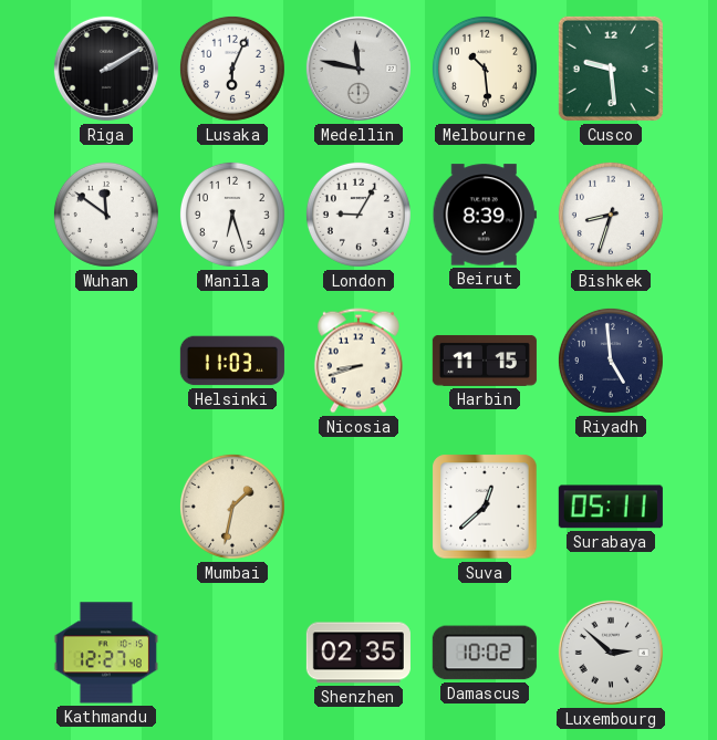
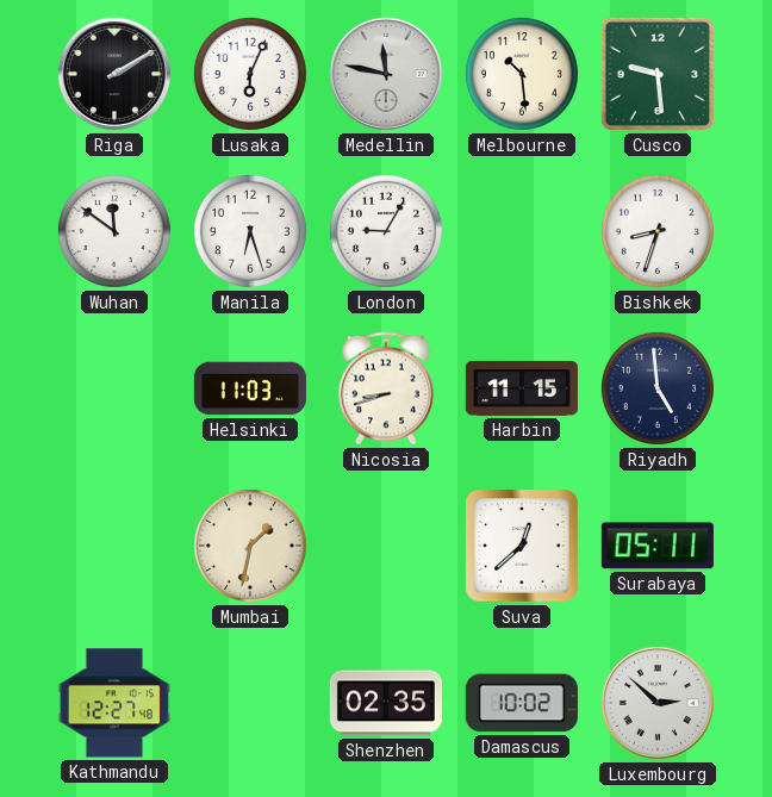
Beirut: 8:39 -> none
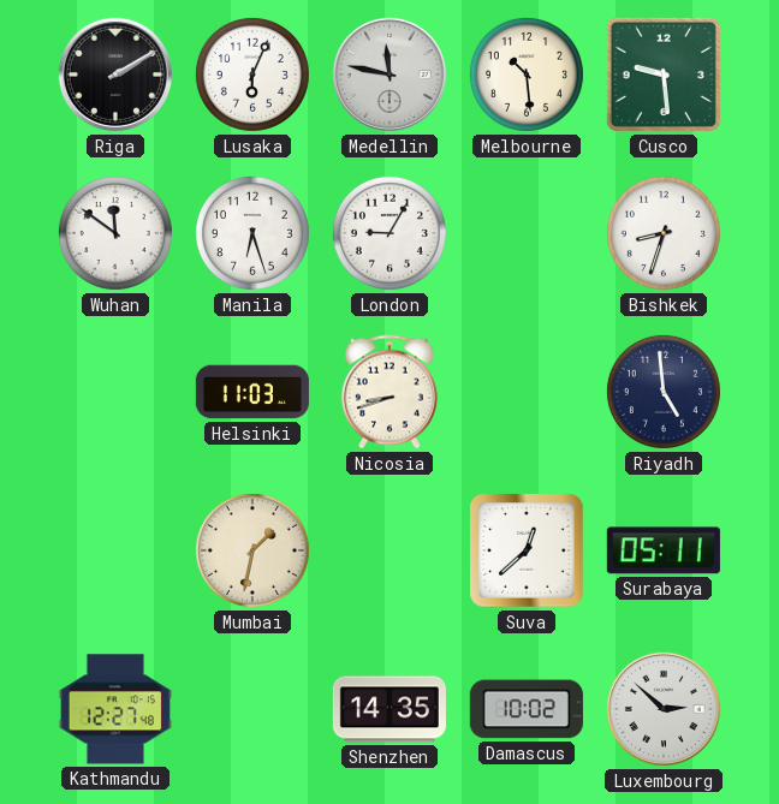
Harbin: 11:15 -> none
Shenzhen: 02:35 -> 14:35
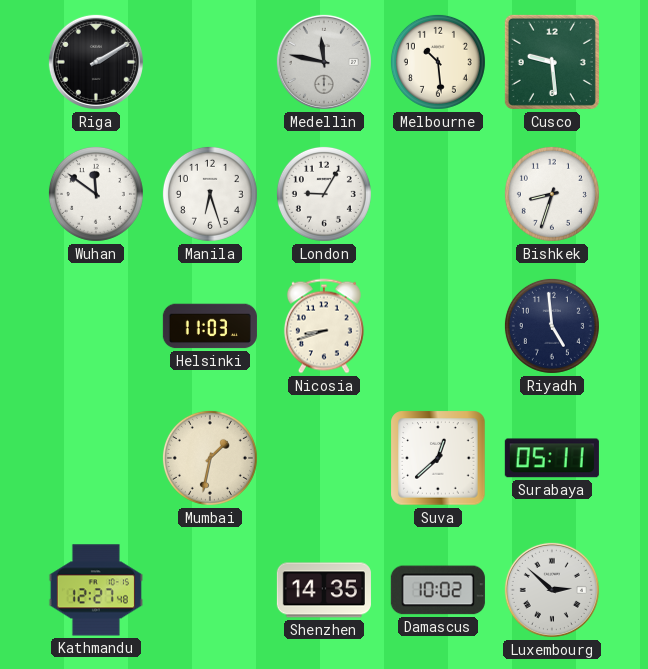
Lusaka: 6:04 -> none
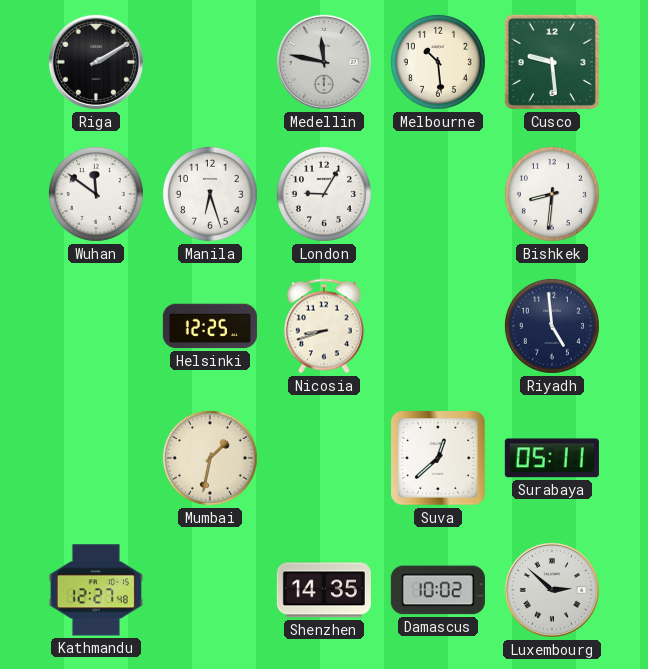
Bishkek: 8:33 -> 8:31
Helsinki: 11:03 -> 12:25
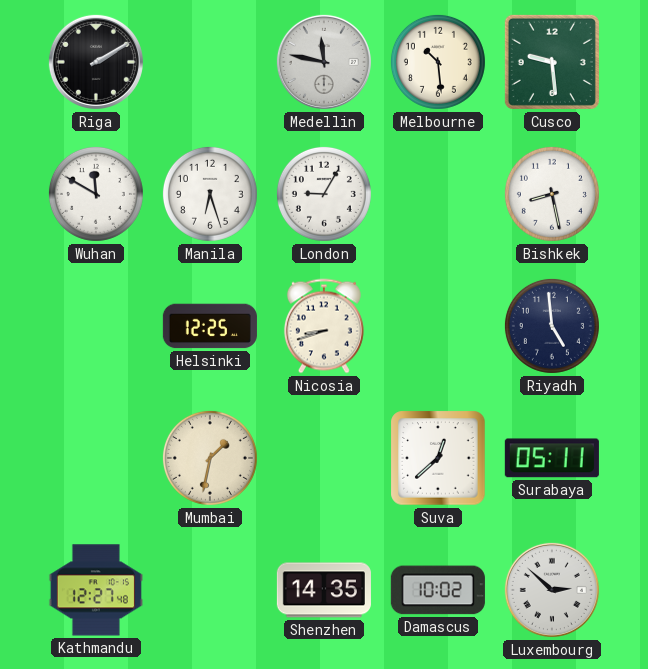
Wuhan: 11:51 -> 11:50
Bishkek: 8:31 -> 8:28
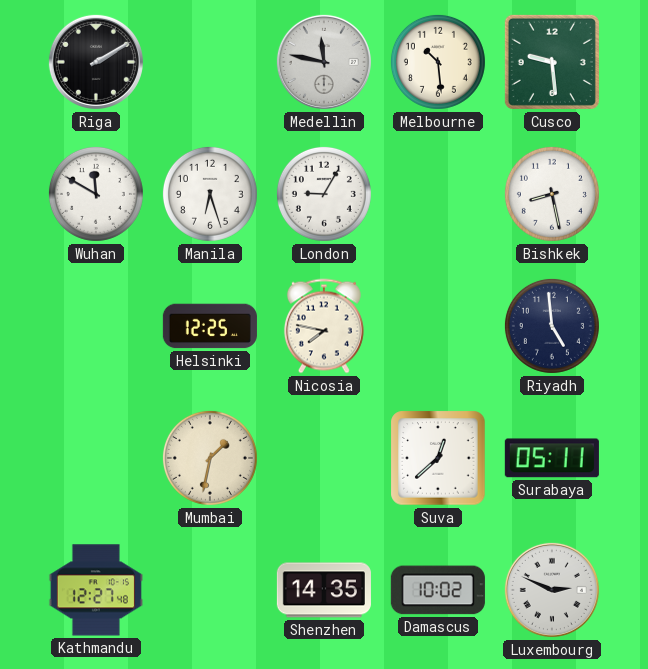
Nicosia: 8:42 -> 7:47
Luxembourg: 2:52 -> 2:49
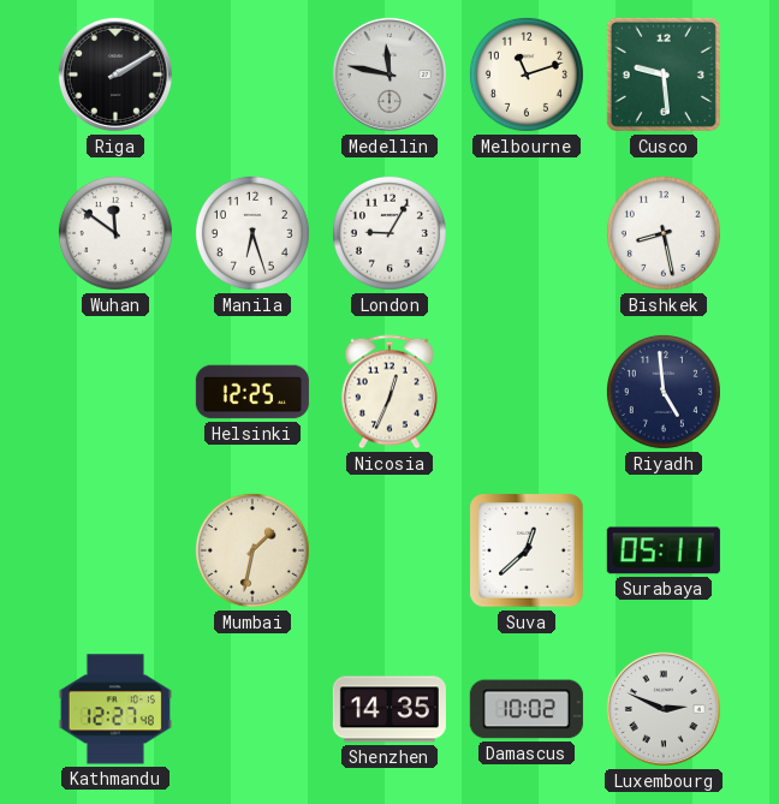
Melbourne: 10:29 -> 11:12
Wuhan: 11:50 -> 11:51
Nicosia: 7:47 -> 12:34
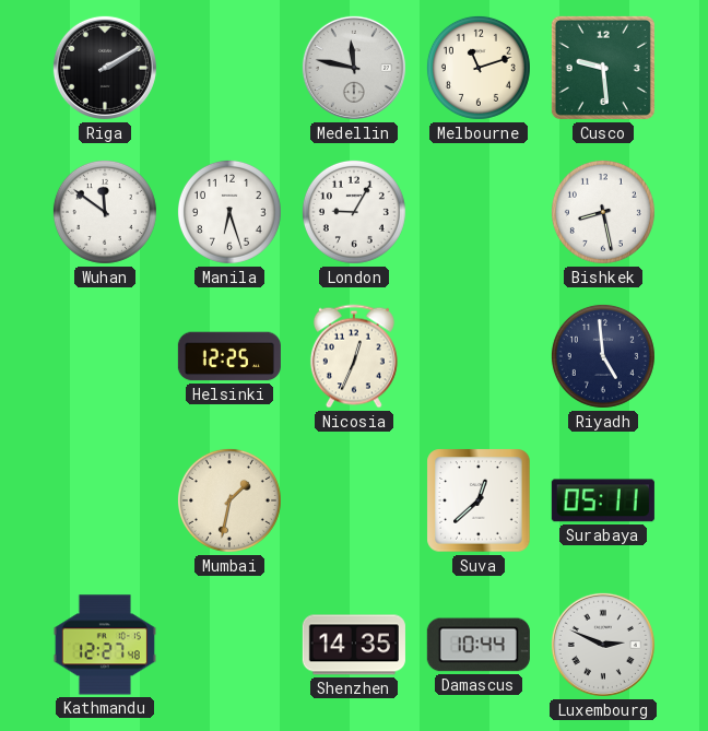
Damascus: 10:02 -> 10:44
